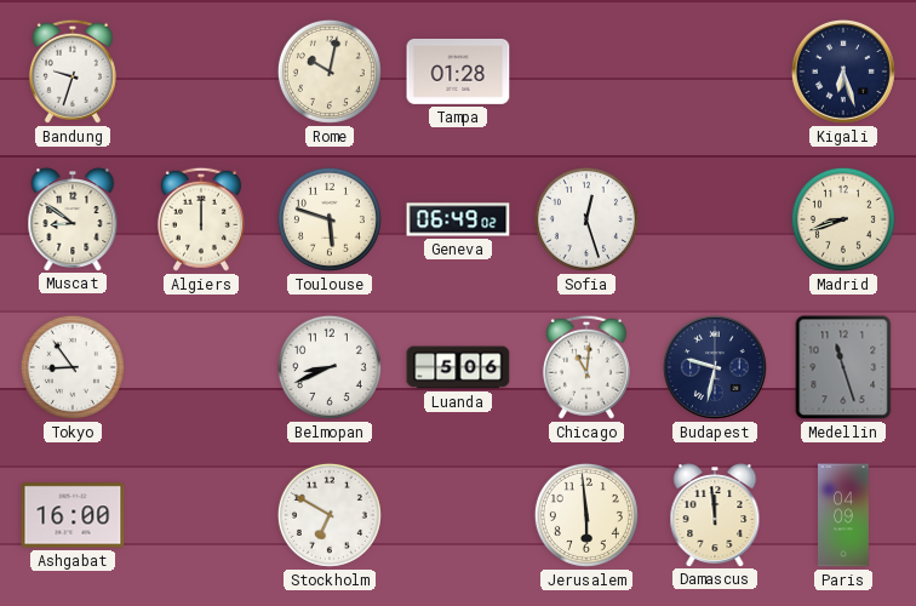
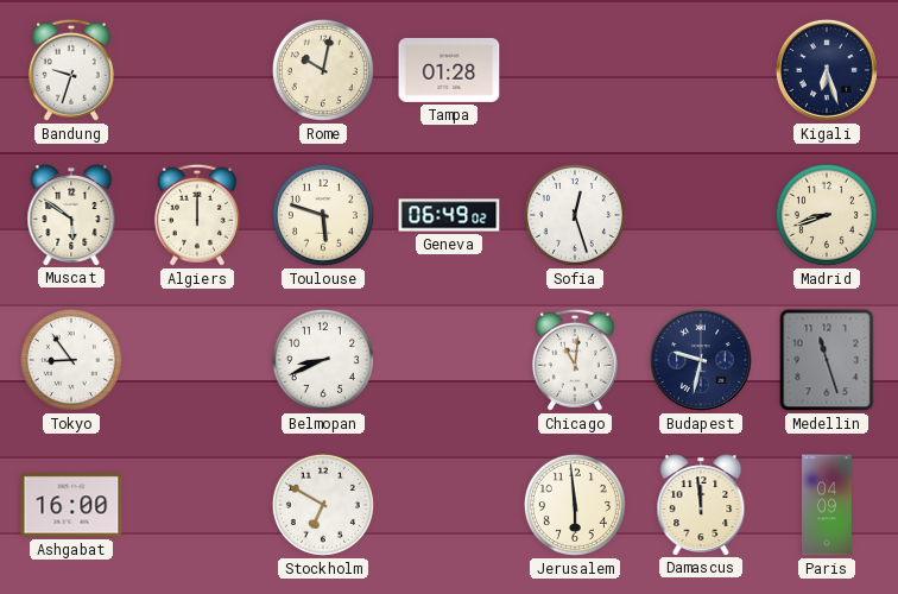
Muscat: 8:51 -> 5:51
Luanda: 5:06 -> none
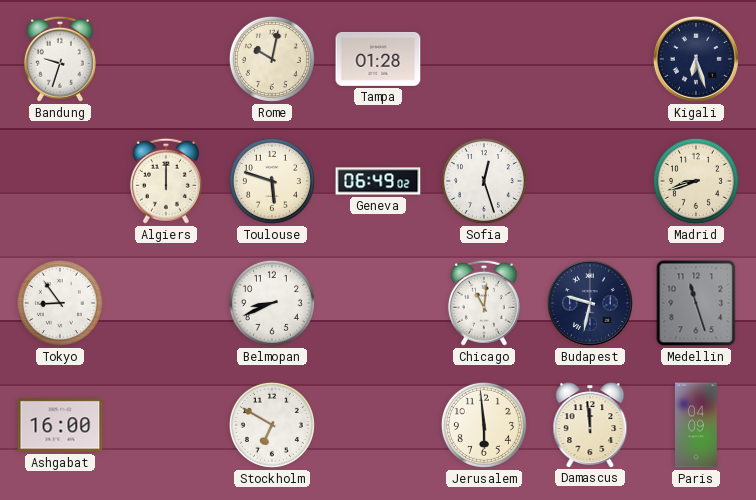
Muscat: 5:51 -> none
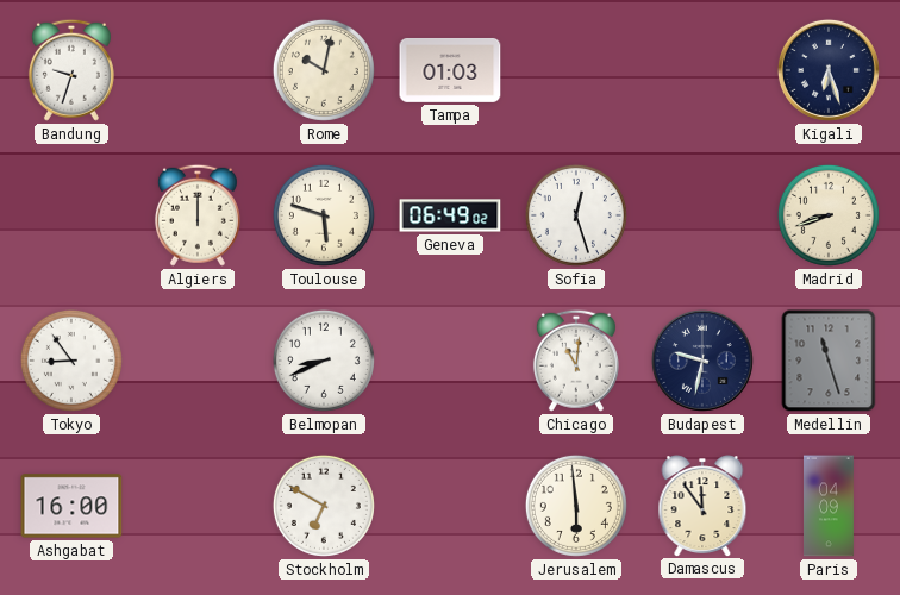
Tampa: 01:28 -> 01:03
Damascus: 11:59 -> 11:54
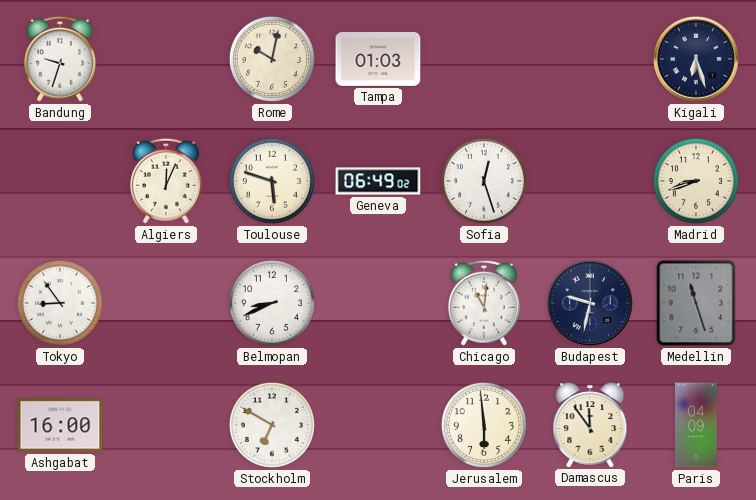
Algiers: 12:00 -> 12:04
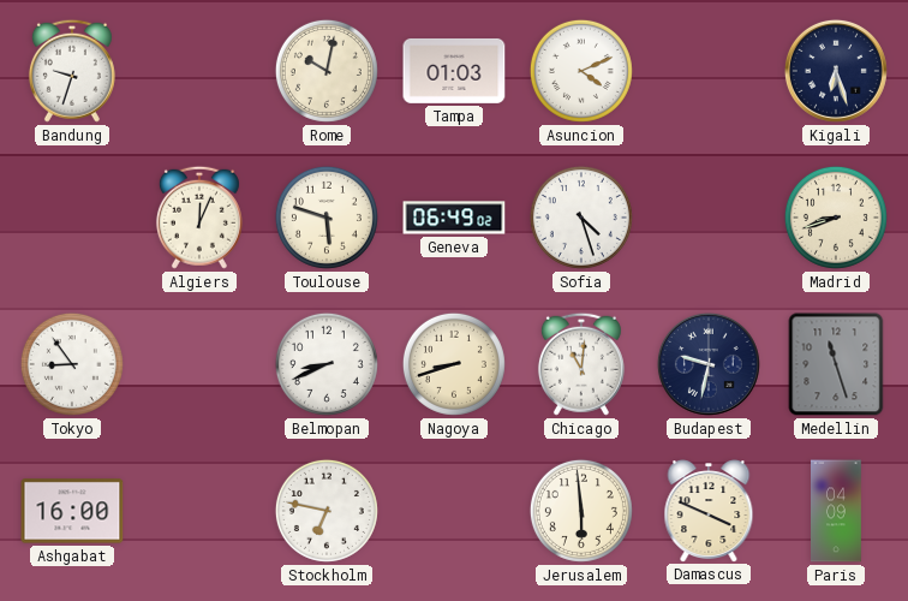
Asuncion: none -> 4:11
Sofia: 12:27 -> 4:27
Nagoya: none -> 8:42
Stockholm: 6:50 -> 6:47
Damascus: 11:54 -> 3:49
